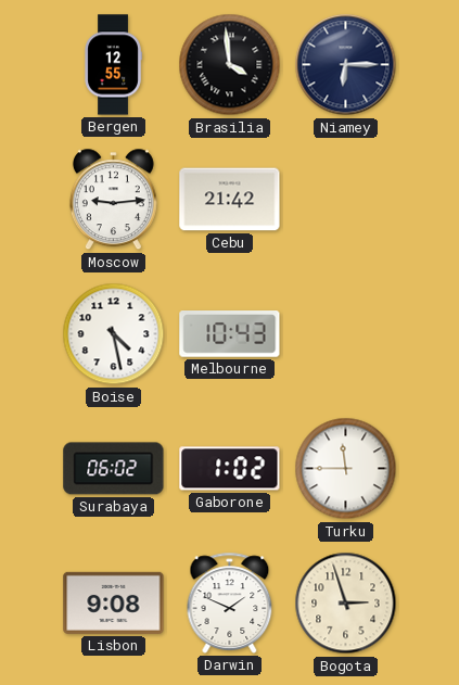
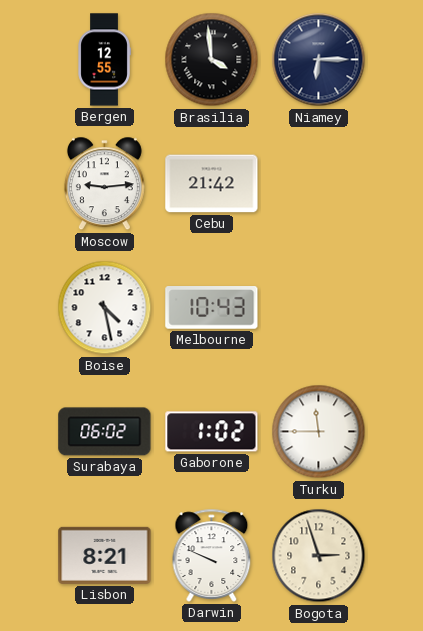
Lisbon: 9:08 -> 8:21
Darwin: 1:49 -> 9:49
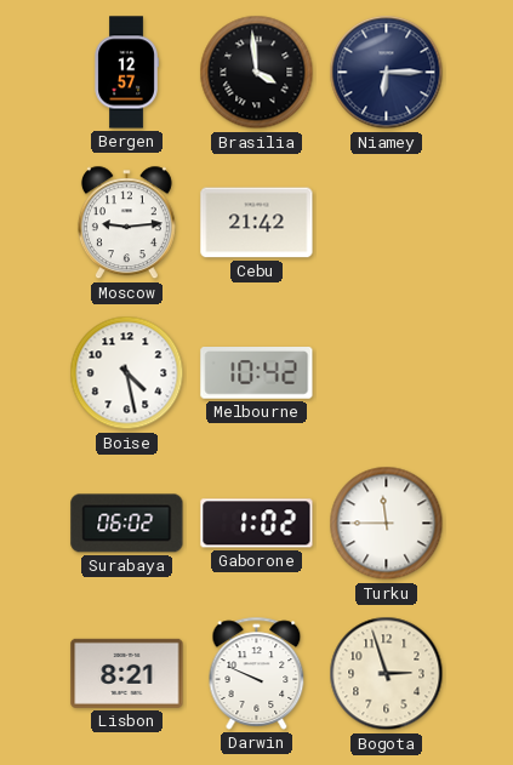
Bergen: 12:55 -> 12:57
Melbourne: 10:43 -> 10:42
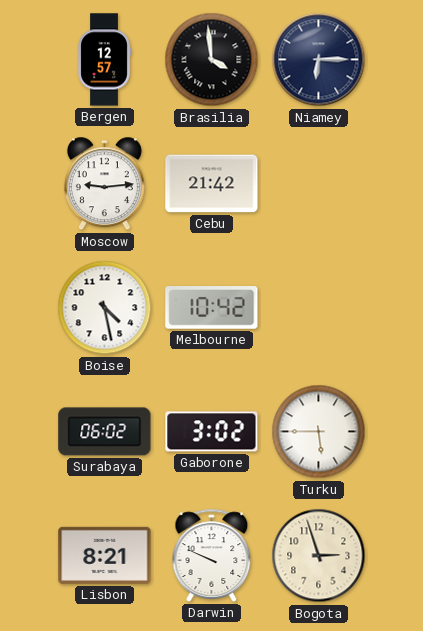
Gaborone: 1:02 -> 3:02
Turku: 11:45 -> 5:45
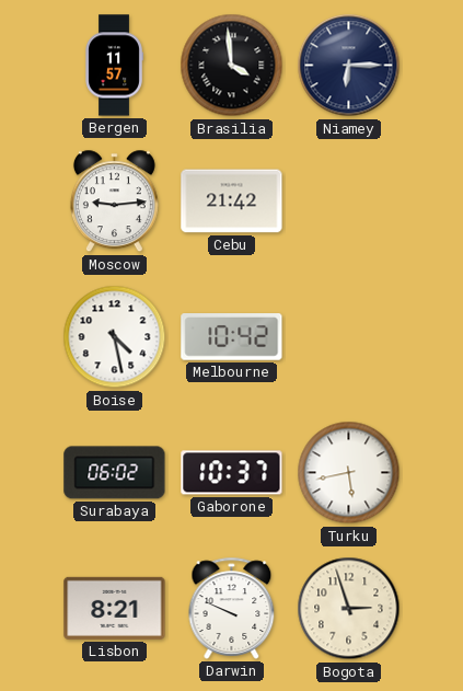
Bergen: 12:57 -> 11:57
Gaborone: 3:02 -> 10:37
Turku: 5:45 -> 5:43
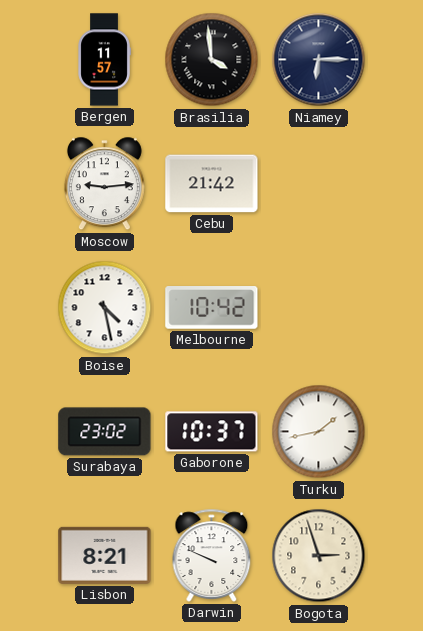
Surabaya: 06:02 -> 23:02
Turku: 5:43 -> 1:43
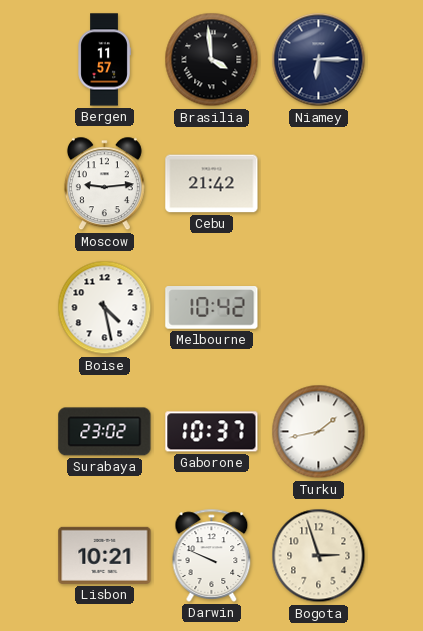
Lisbon: 8:21 -> 10:21
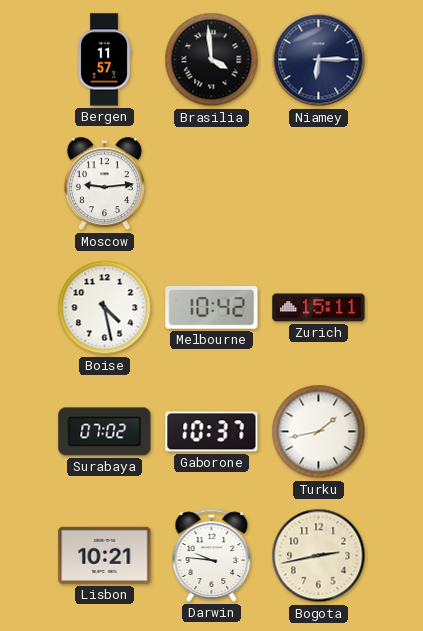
Cebu: 21:42 -> none
Zurich: none -> 15:11
Surabaya: 23:02 -> 07:02
Darwin: 9:49 -> 9:46
Bogota: 2:57 -> 2:43
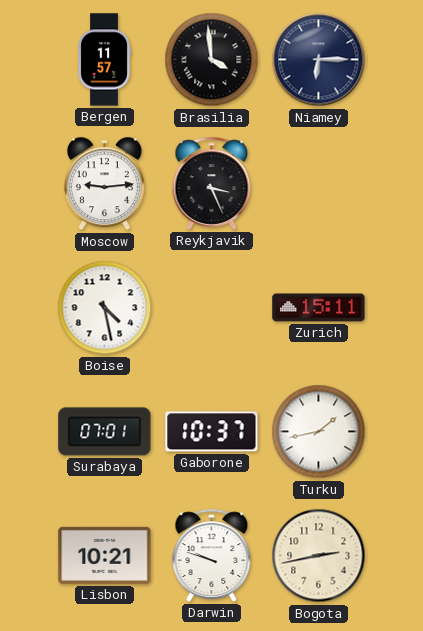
Reykjavik: none -> 3:26
Melbourne: 10:42 -> none
Surabaya: 07:02 -> 07:01
Darwin: 9:46 -> 9:48
